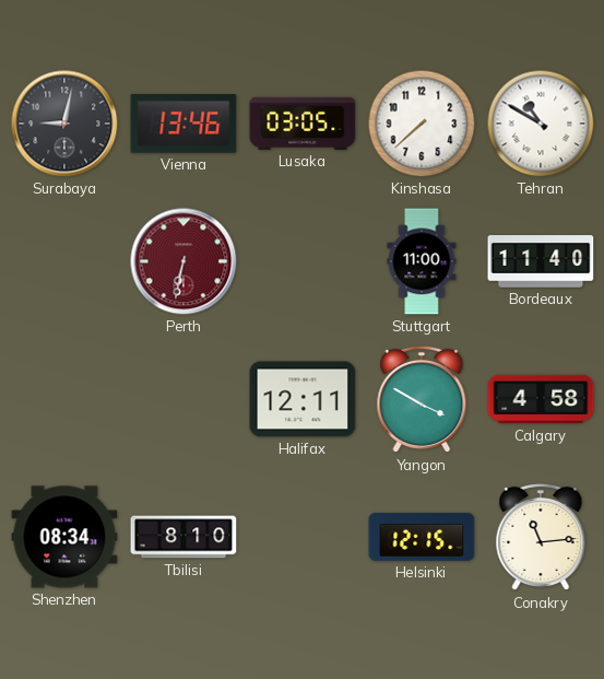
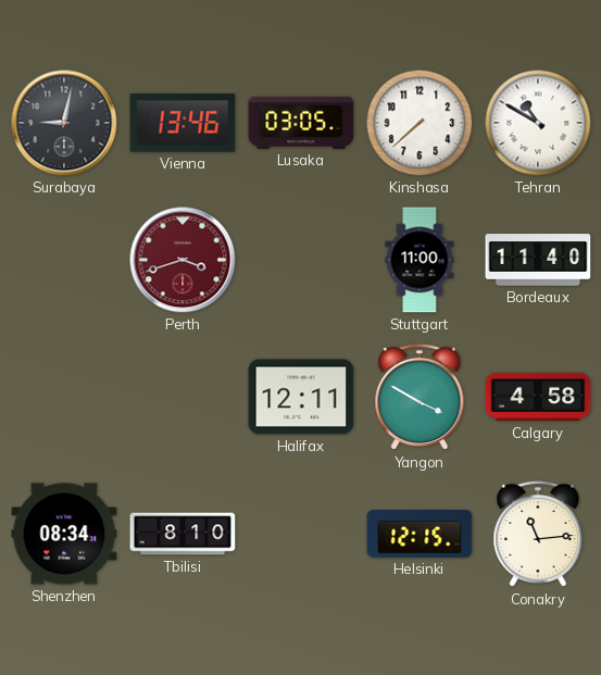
Perth: 6:32 -> 3:42
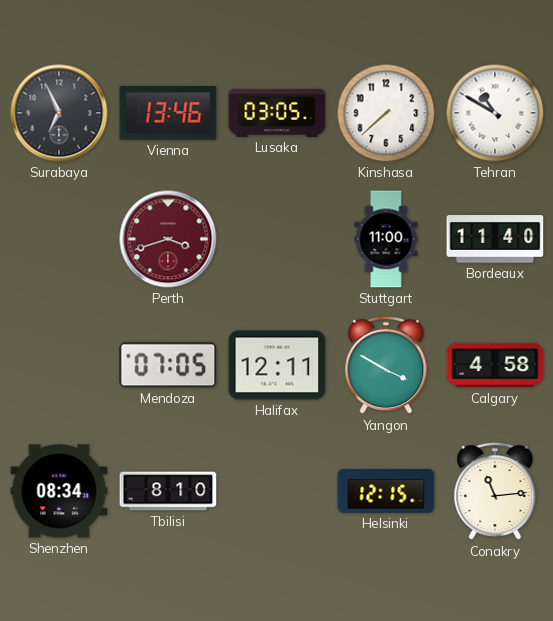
Surabaya: 9:02 -> 6:56
Mendoza: none -> 07:05
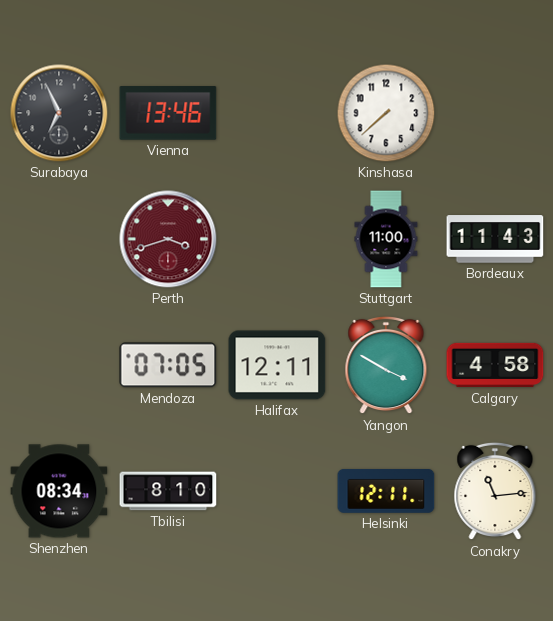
Lusaka: 03:05 -> none
Tehran: 10:50 -> none
Bordeaux: 11:40 -> 11:43
Helsinki: 12:15 -> 12:11
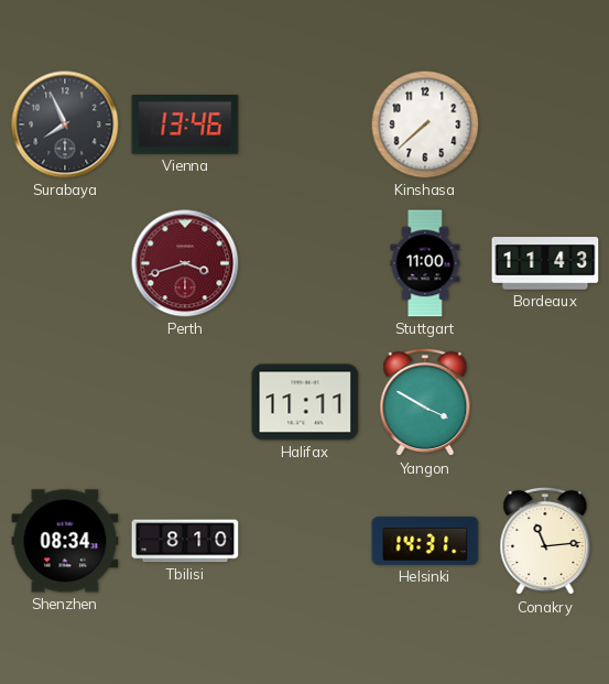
Surabaya: 6:56 -> 7:56
Mendoza: 07:05 -> none
Halifax: 12:11 -> 11:11
Calgary: 4:58 -> none
Helsinki: 12:11 -> 14:31
